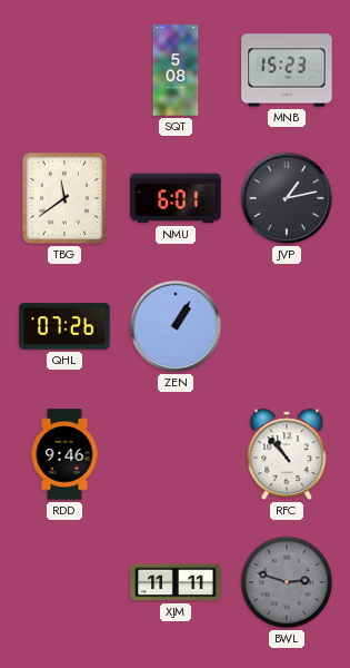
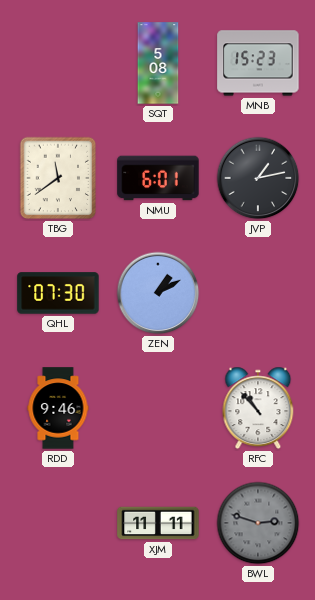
QHL: 07:26 -> 07:30
ZEN: 1:05 -> 1:10
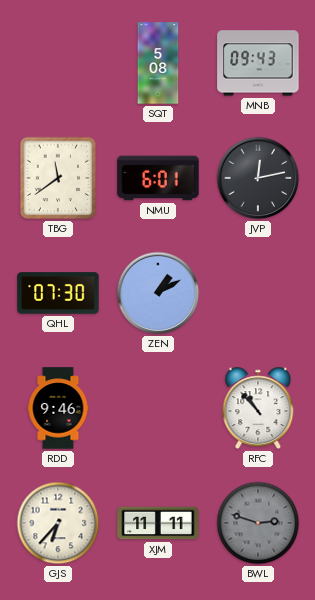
MNB: 15:23 -> 09:43
JVP: 1:13 -> 12:13
GJS: none -> 6:37
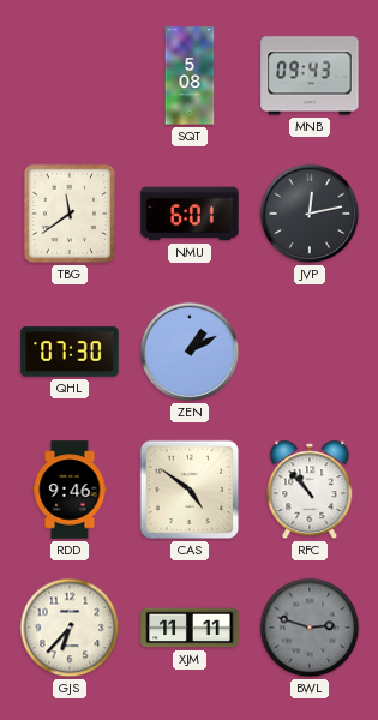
CAS: none -> 4:51
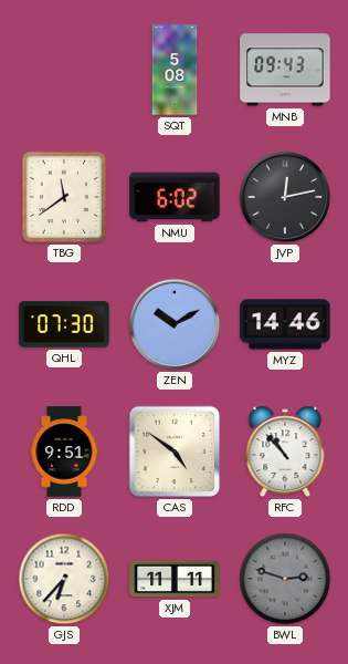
NMU: 6:01 -> 6:02
ZEN: 1:10 -> 10:10
MYZ: none -> 14:46
RDD: 9:46 -> 9:51
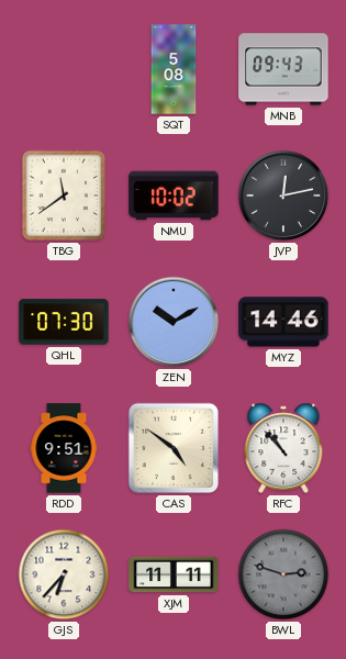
NMU: 6:02 -> 10:02
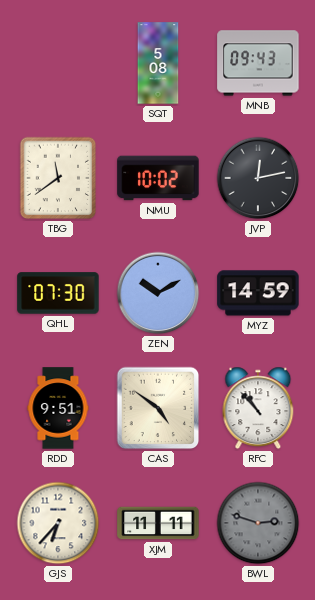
MYZ: 14:46 -> 14:59
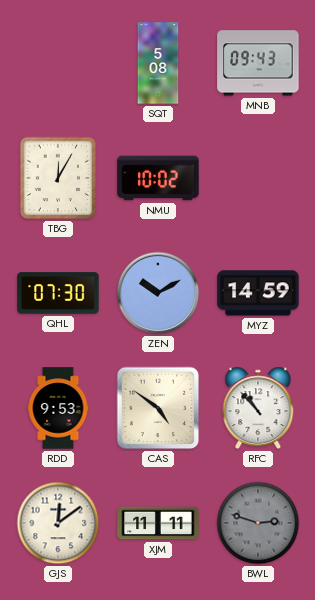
TBG: 11:39 -> 12:05
JVP: 12:13 -> none
RDD: 9:51 -> 9:53
GJS: 6:37 -> 12:09
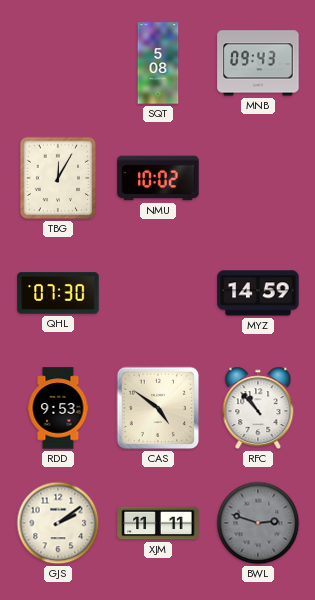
ZEN: 10:10 -> none
GJS: 12:09 -> 2:09
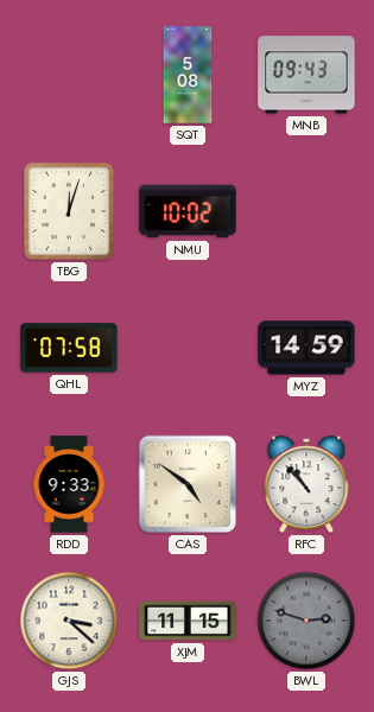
TBG: 12:05 -> 12:03
QHL: 07:30 -> 07:58
RDD: 9:53 -> 9:33
GJS: 2:09 -> 3:22
XJM: 11:11 -> 11:15
